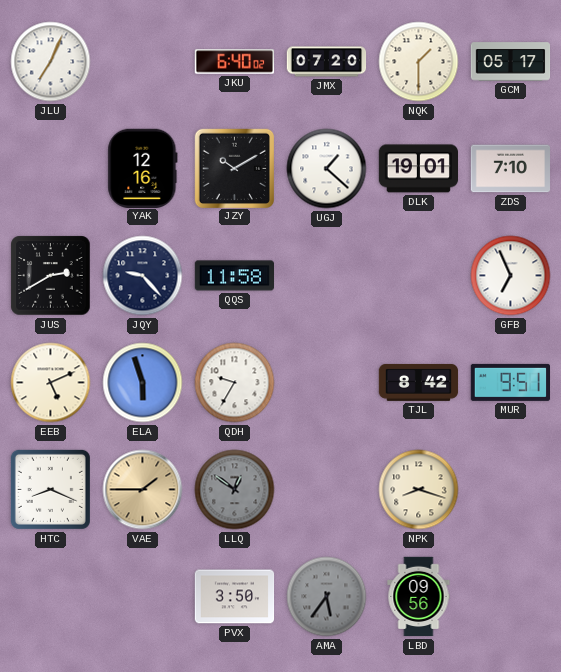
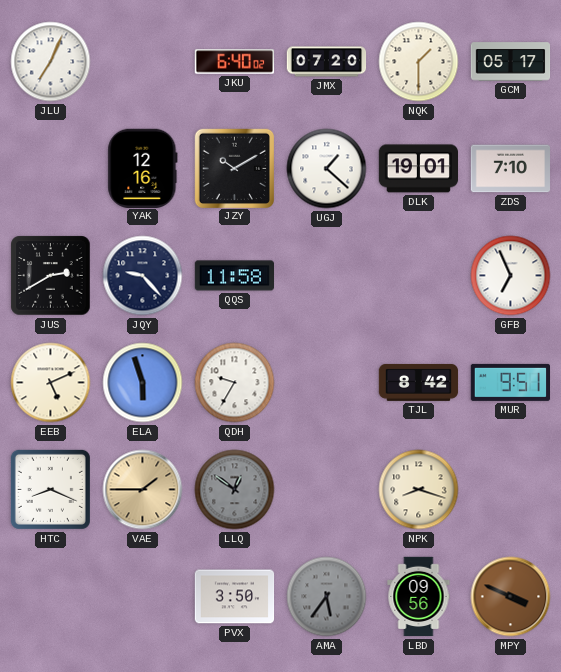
MPY: none -> 3:49
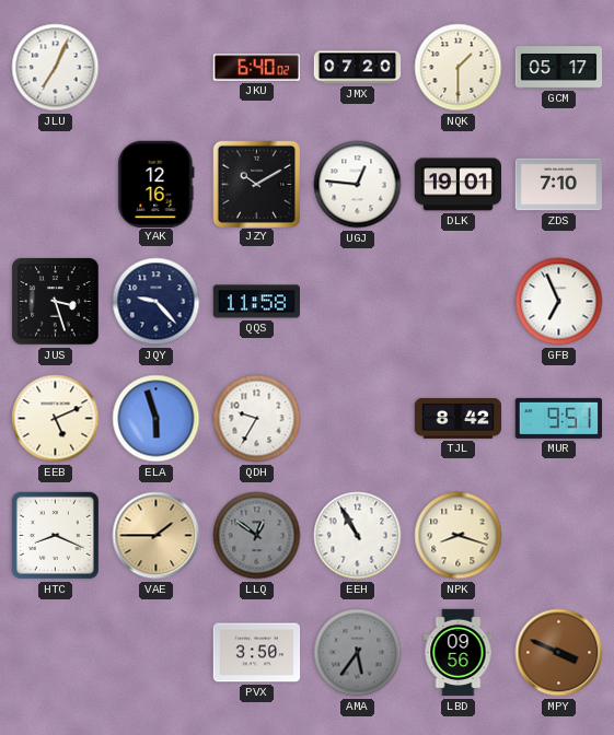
UGJ: 1:22 -> 12:46
JUS: 2:40 -> 3:27
EEH: none -> 10:55
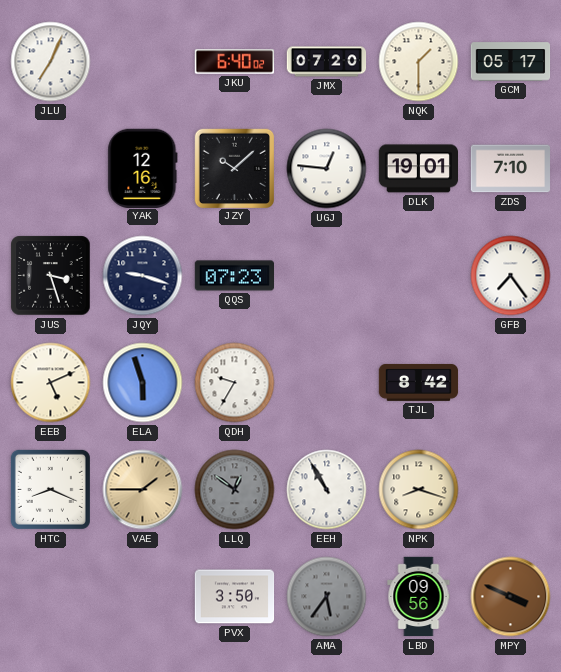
JZY: 10:10 -> 10:08
JQY: 9:23 -> 9:18
QQS: 11:58 -> 07:23
GFB: 6:56 -> 7:24
MUR: 9:51 -> none
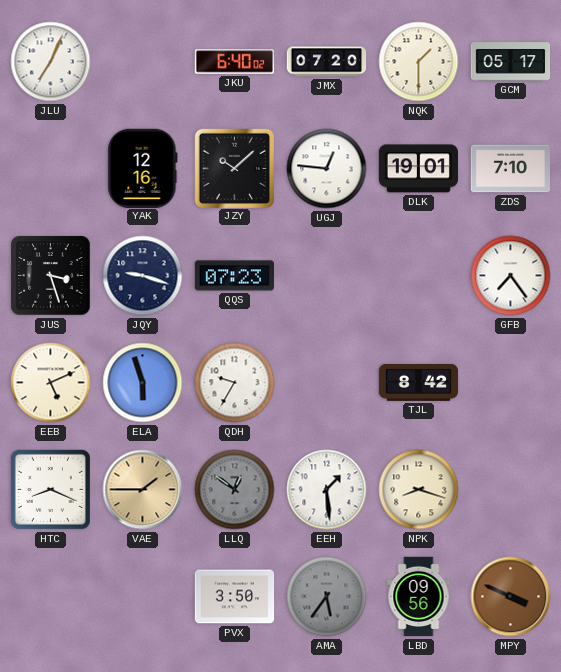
EEH: 10:55 -> 1:29
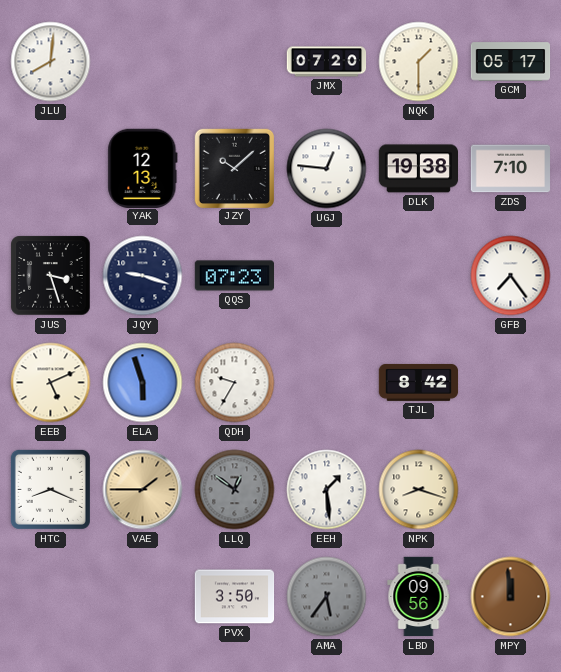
JLU: 7:04 -> 8:01
JKU: 6:40 -> none
YAK: 12:16 -> 12:13
DLK: 19:01 -> 19:38
MPY: 3:49 -> 11:59
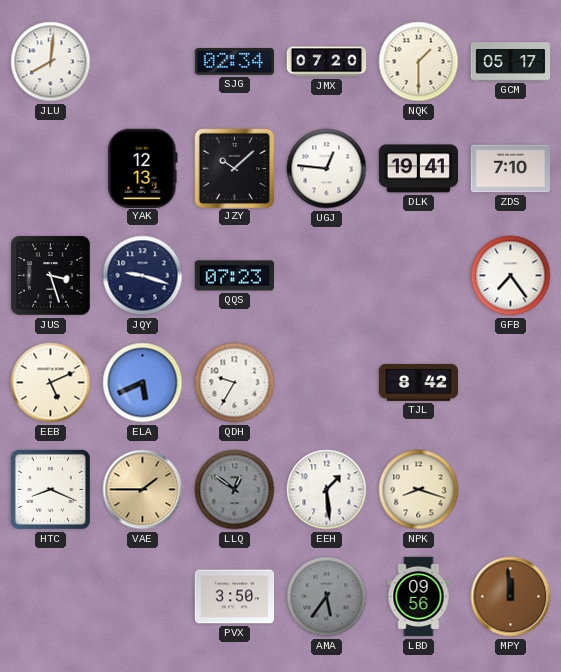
SJG: none -> 02:34
DLK: 19:38 -> 19:41
ELA: 5:57 -> 5:41
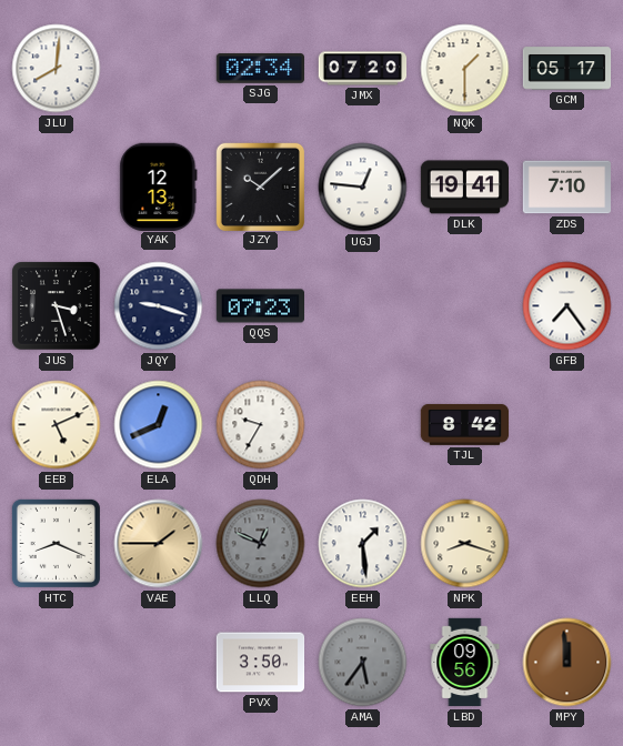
ELA: 5:41 -> 12:41
LLQ: 12:51 -> 12:49
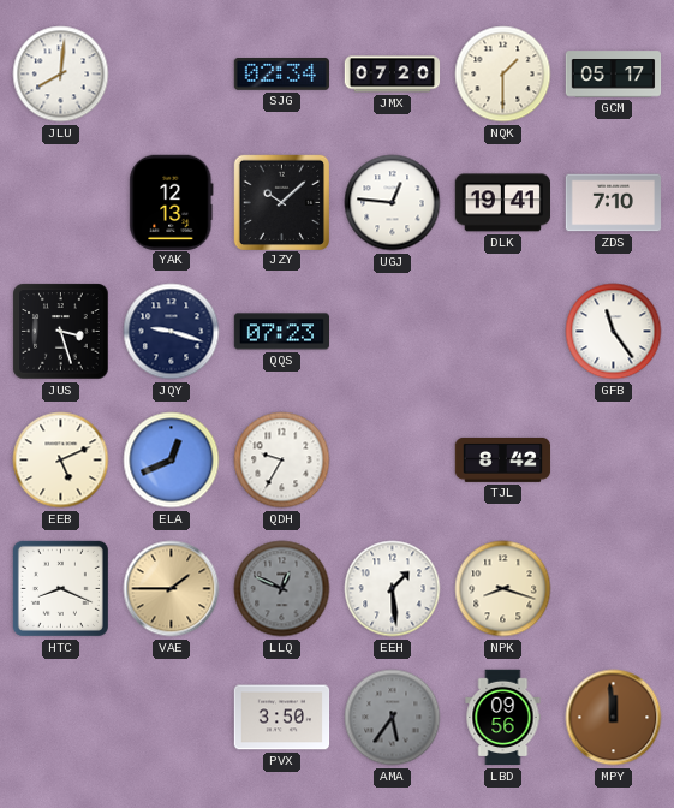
GFB: 7:24 -> 11:24
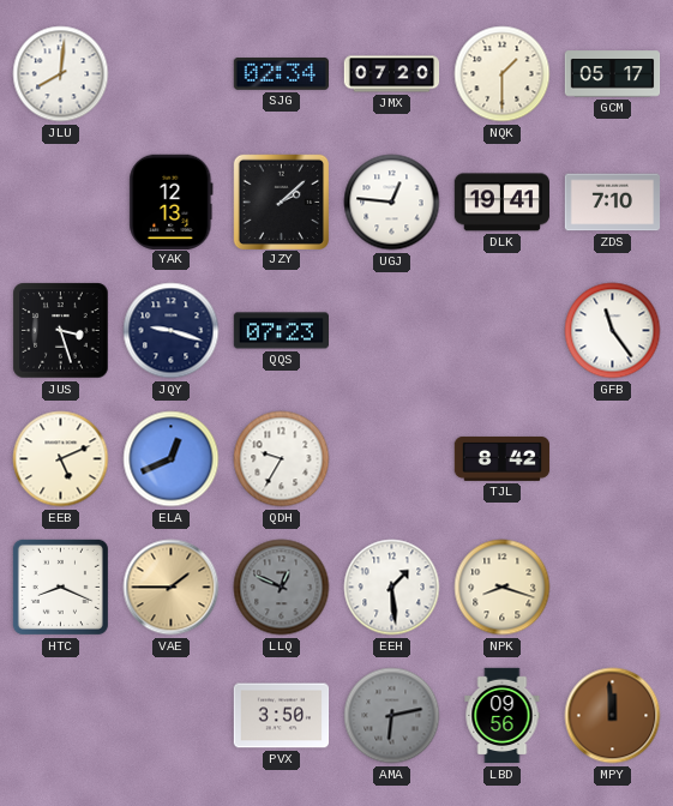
JZY: 10:08 -> 2:08
AMA: 5:36 -> 6:13
